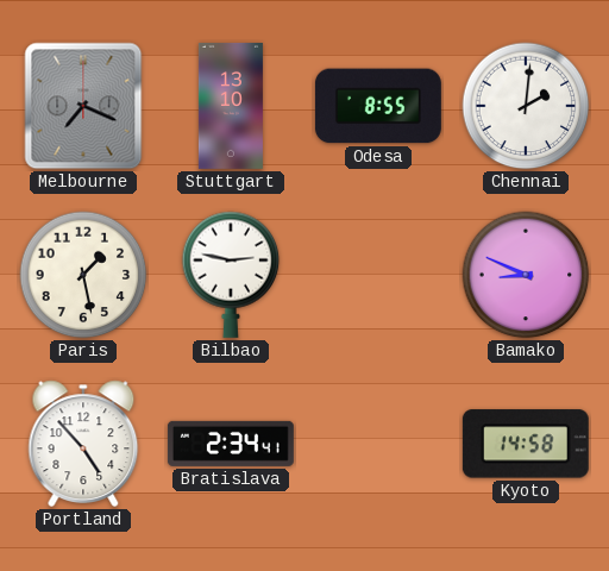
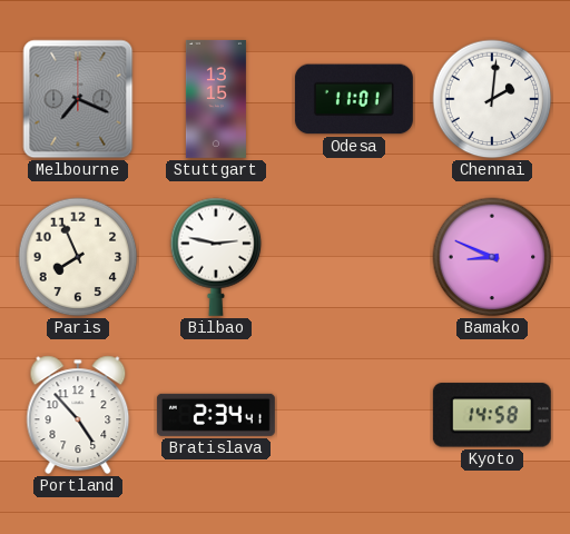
Stuttgart: 13:10 -> 13:15
Odesa: 8:55 -> 11:01
Paris: 1:28 -> 7:56
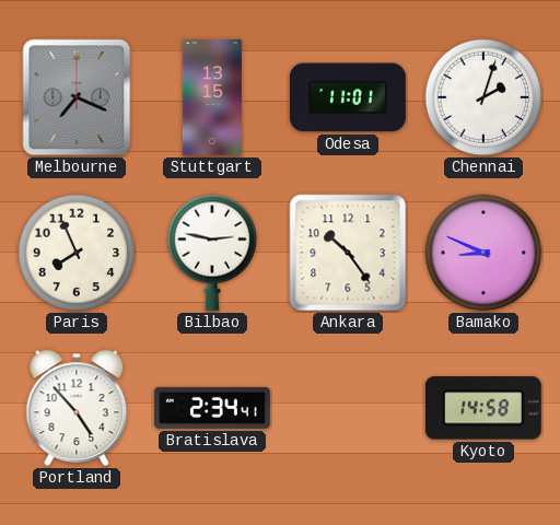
Chennai: 2:01 -> 2:03
Ankara: none -> 10:24
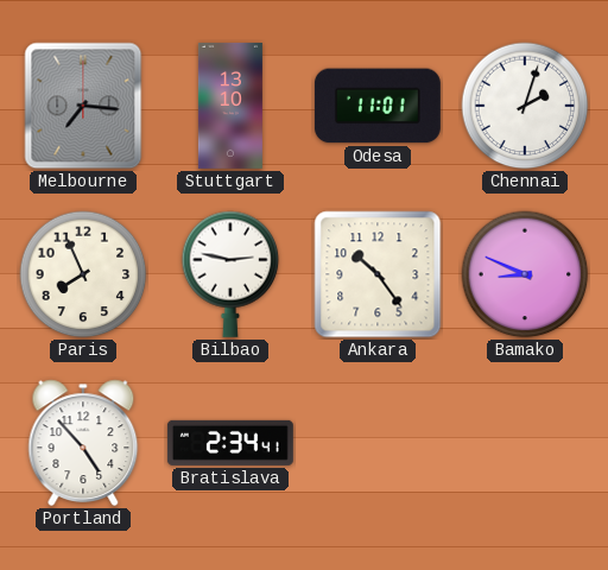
Melbourne: 7:19 -> 7:16
Stuttgart: 13:15 -> 13:10
Kyoto: 14:58 -> none
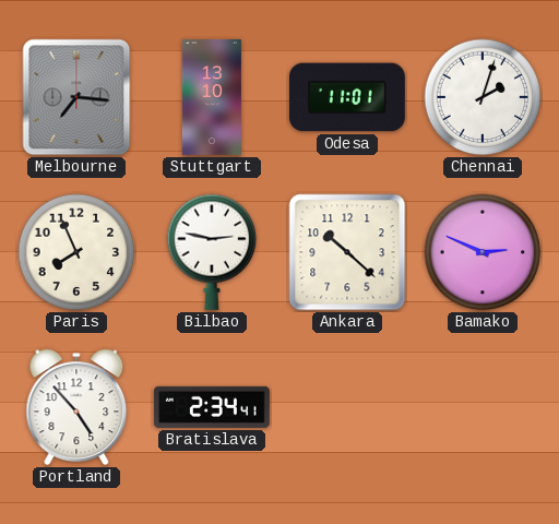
Ankara: 10:24 -> 10:22
Bamako: 8:49 -> 2:49
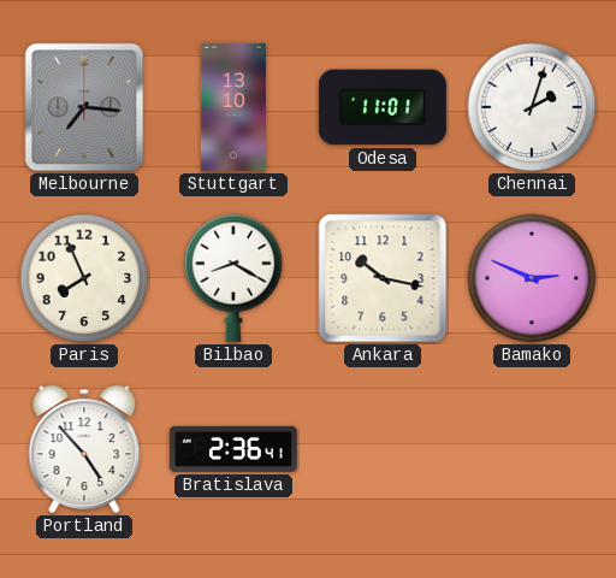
Bilbao: 2:47 -> 8:20
Ankara: 10:22 -> 10:17
Bratislava: 2:34 -> 2:36
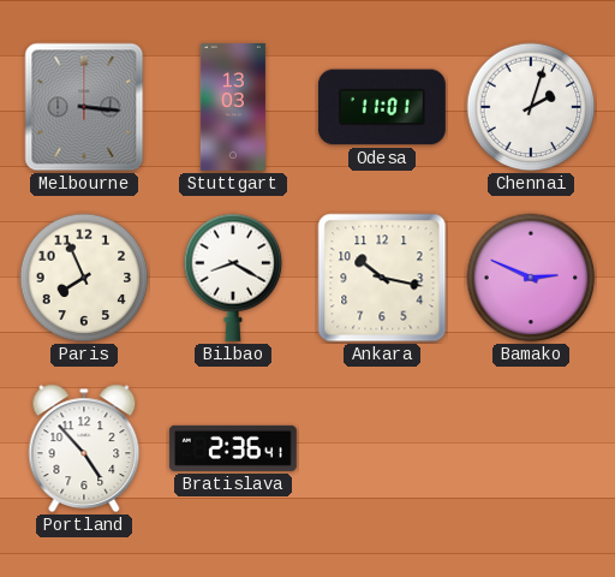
Melbourne: 7:16 -> 3:16
Stuttgart: 13:10 -> 13:03
